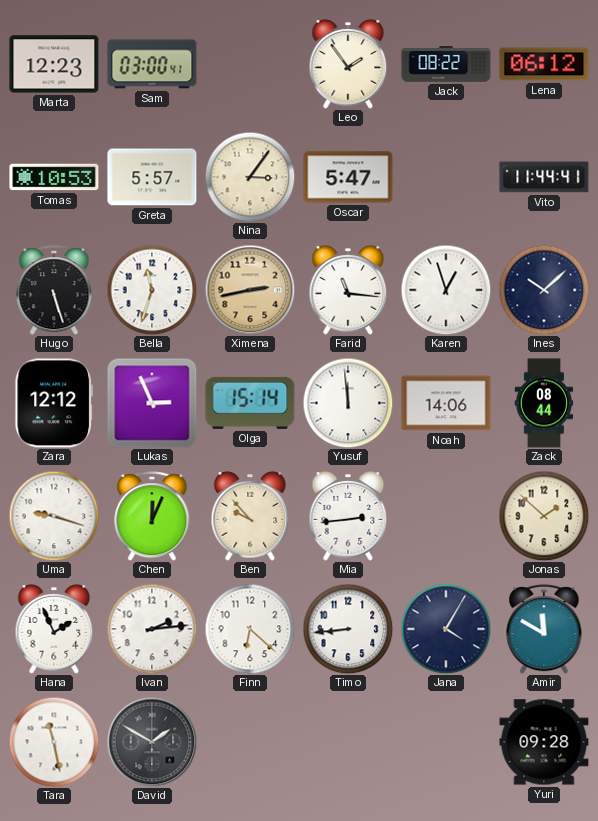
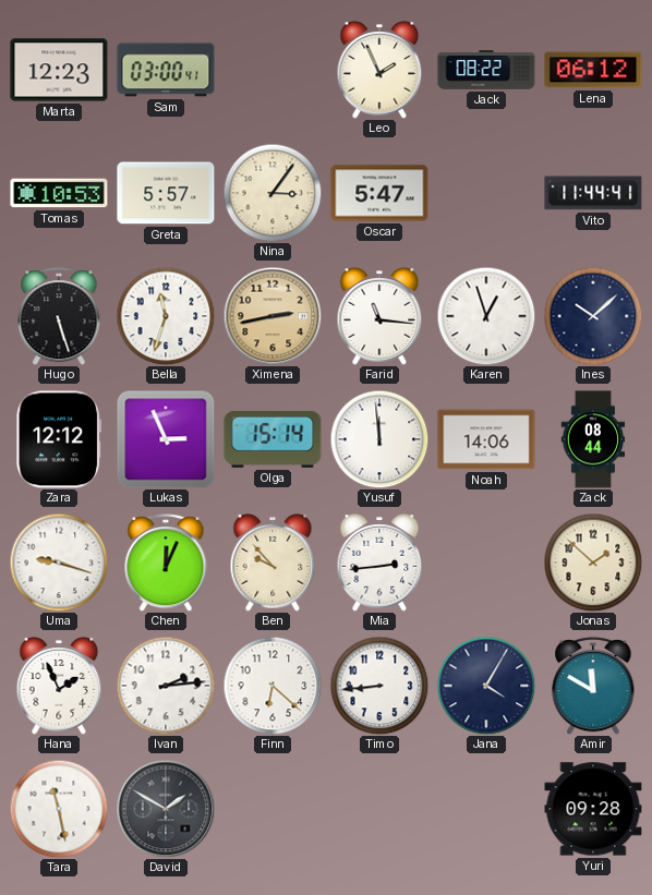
Leo: 1:54 -> 1:56
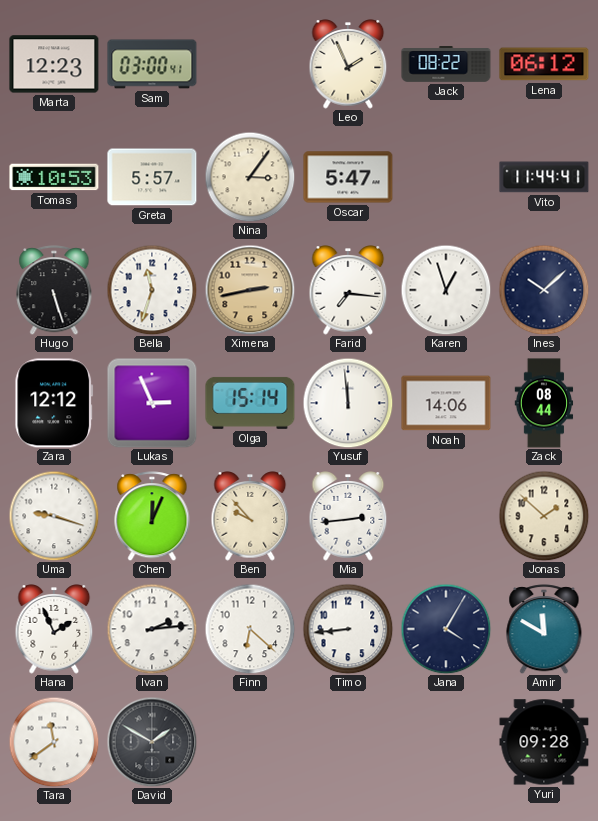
Farid: 11:16 -> 7:16
Tara: 11:28 -> 11:39
